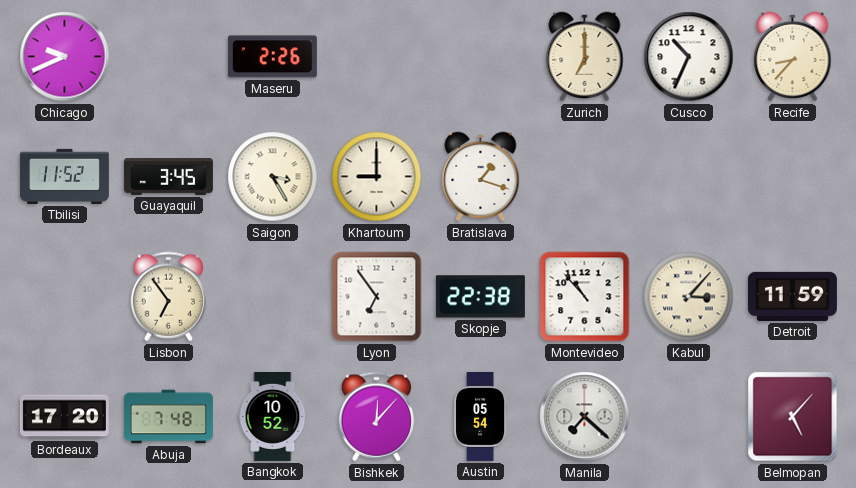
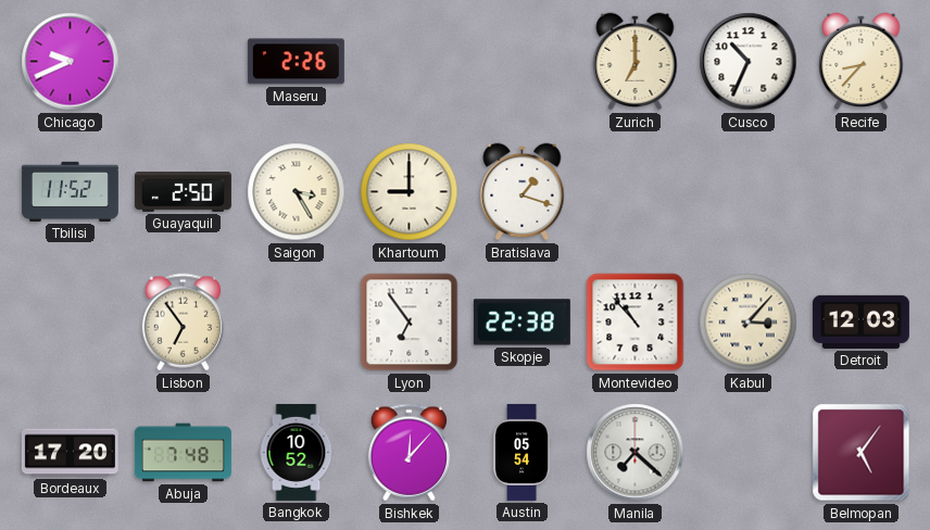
Guayaquil: 3:45 -> 2:50
Detroit: 11:59 -> 12:03
Belmopan: 5:07 -> 5:06
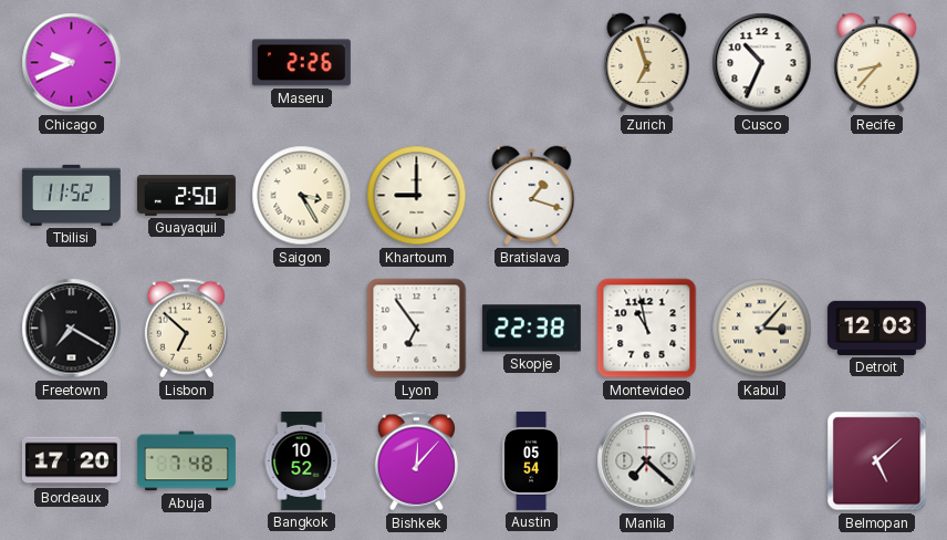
Zurich: 7:00 -> 6:57
Freetown: none -> 7:20
Lisbon: 6:54 -> 6:52
Montevideo: 10:53 -> 10:58
Belmopan: 5:06 -> 5:08
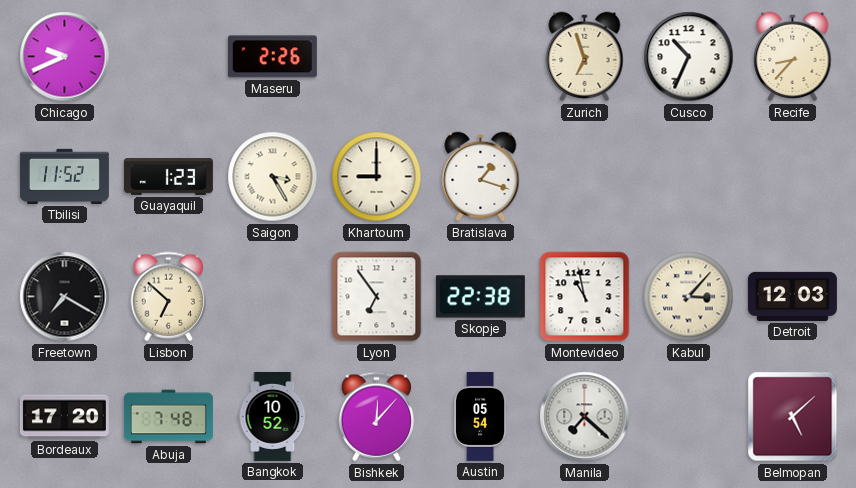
Guayaquil: 2:50 -> 1:23
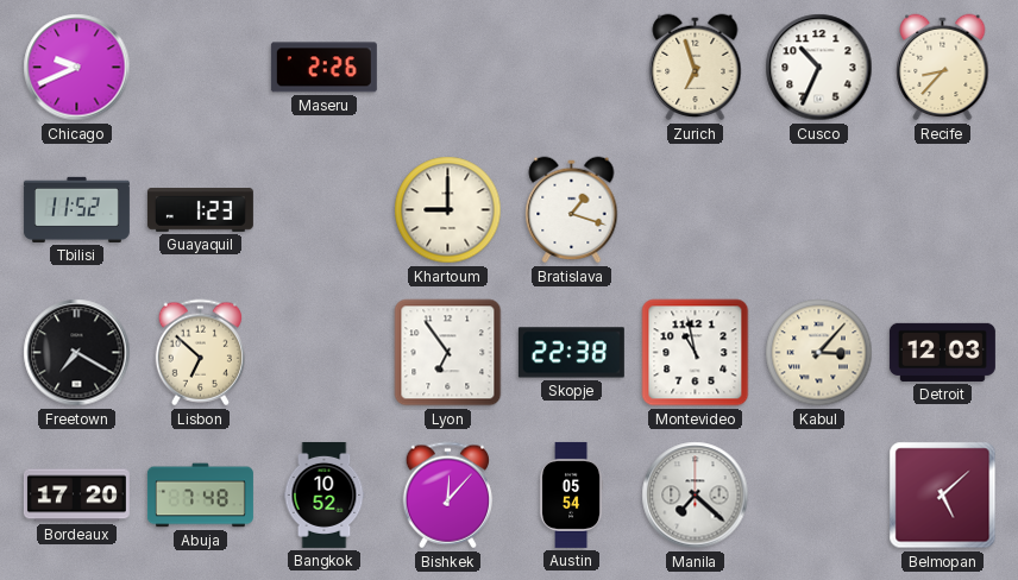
Saigon: 3:25 -> none
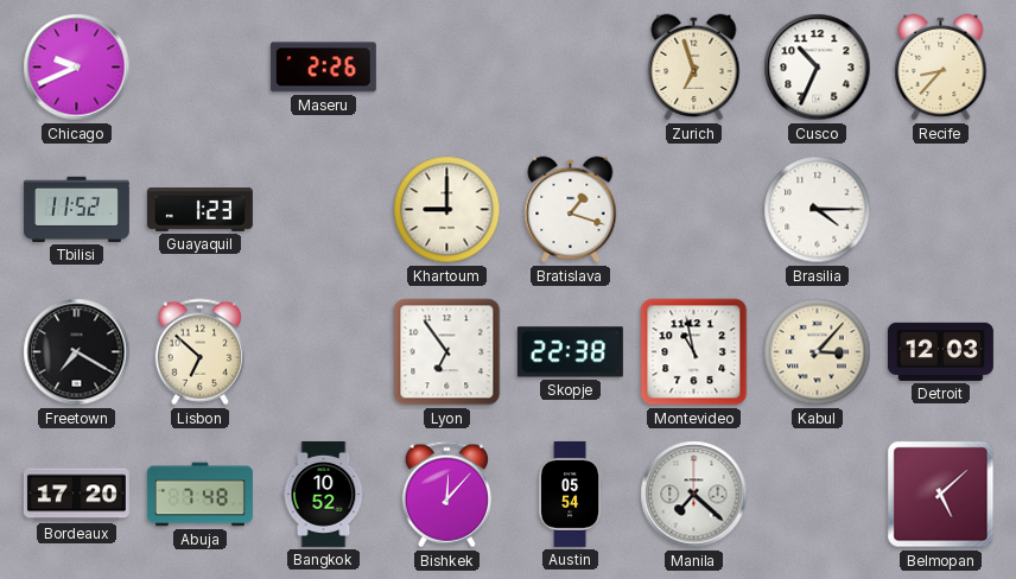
Brasilia: none -> 4:15
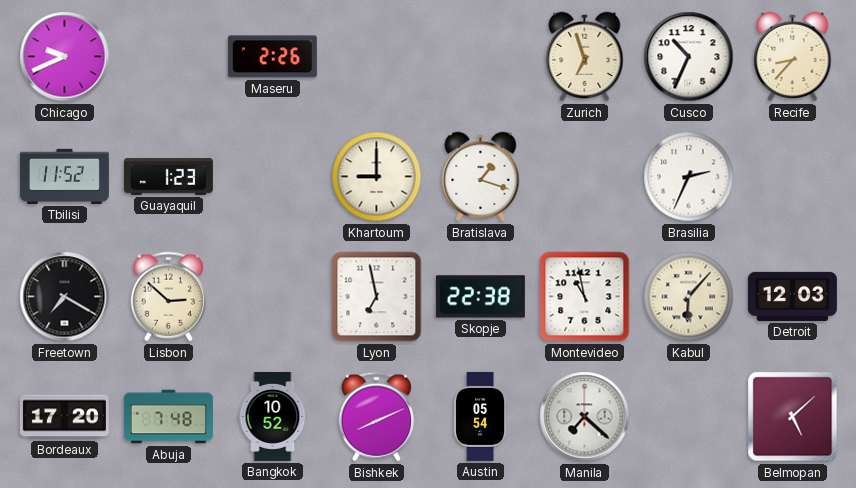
Brasilia: 4:15 -> 2:34
Lisbon: 6:52 -> 2:52
Lyon: 6:54 -> 6:58
Kabul: 3:07 -> 6:07
Bishkek: 12:07 -> 8:11
